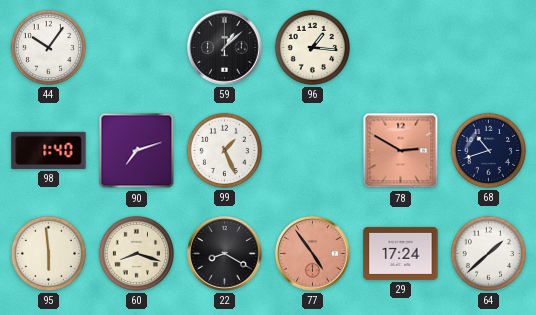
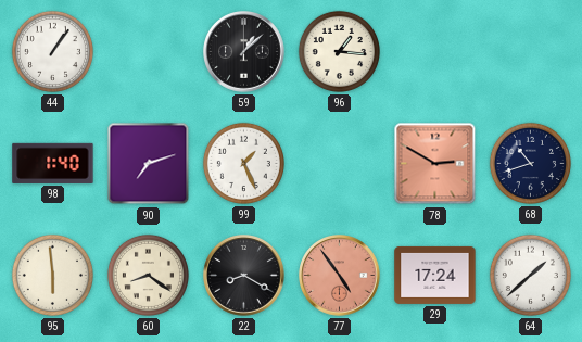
44: 10:06 -> 1:06
60: 8:18 -> 8:21
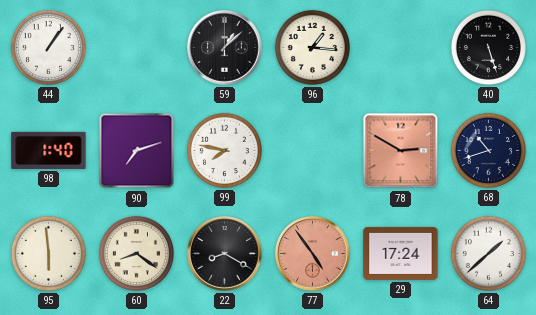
40: none -> 5:27
99: 1:26 -> 7:47
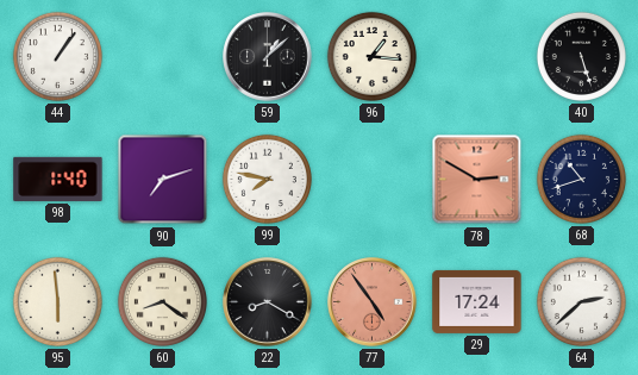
64: 1:38 -> 2:38
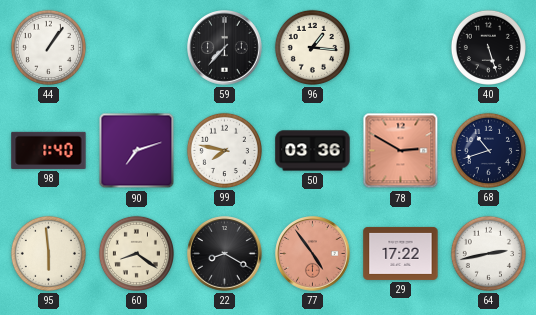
59: 1:08 -> 7:37
50: none -> 03:36
29: 17:24 -> 17:22
64: 2:38 -> 2:43
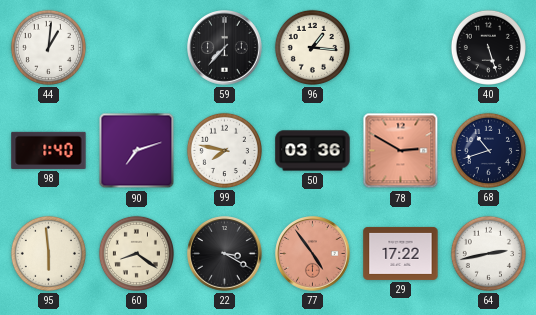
44: 1:06 -> 1:01
22: 8:20 -> 3:20
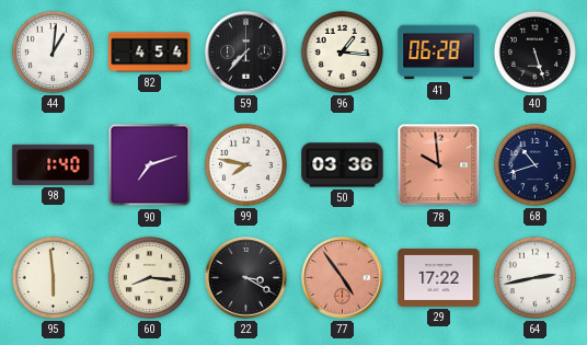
82: none -> 4:54
41: none -> 06:28
78: 2:50 -> 9:59
60: 8:21 -> 8:16
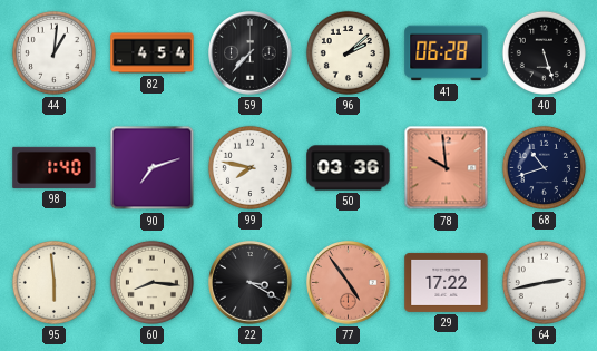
96: 1:16 -> 2:08
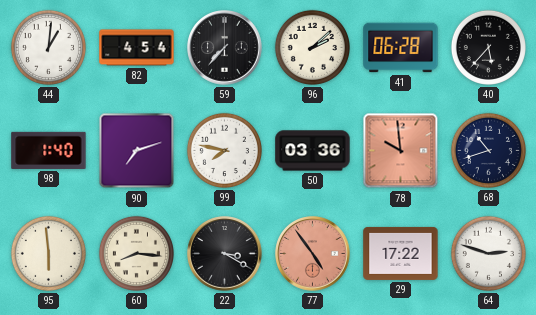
40: 5:27 -> 5:37
64: 2:43 -> 2:48
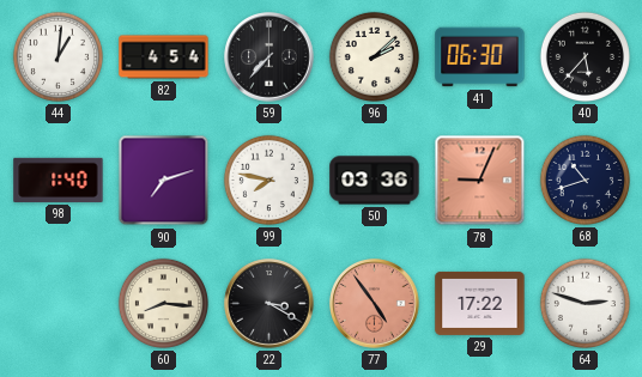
41: 06:28 -> 06:30
78: 9:59 -> 9:04
95: 5:59 -> none
